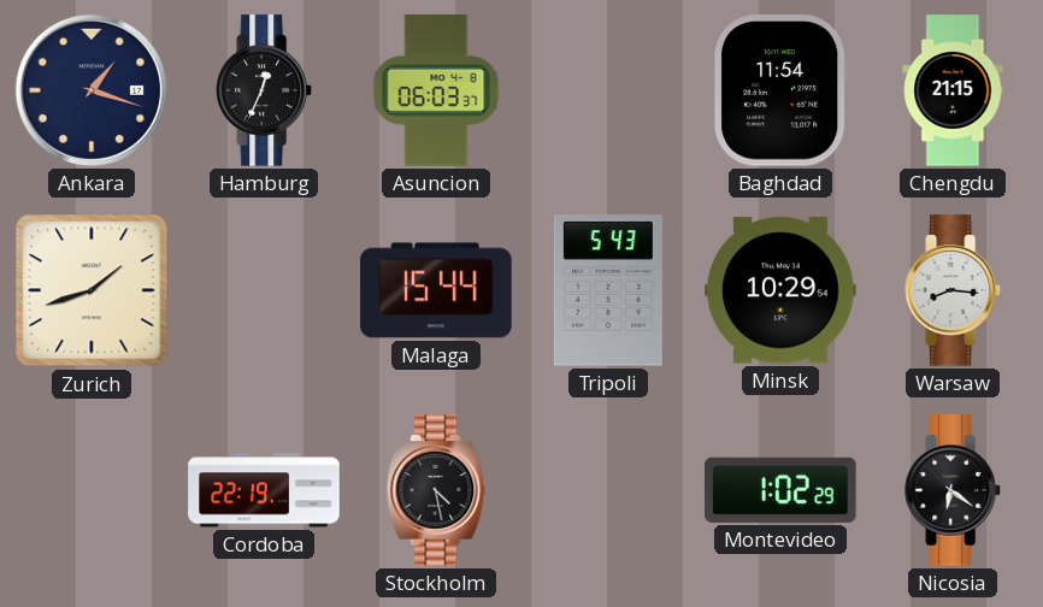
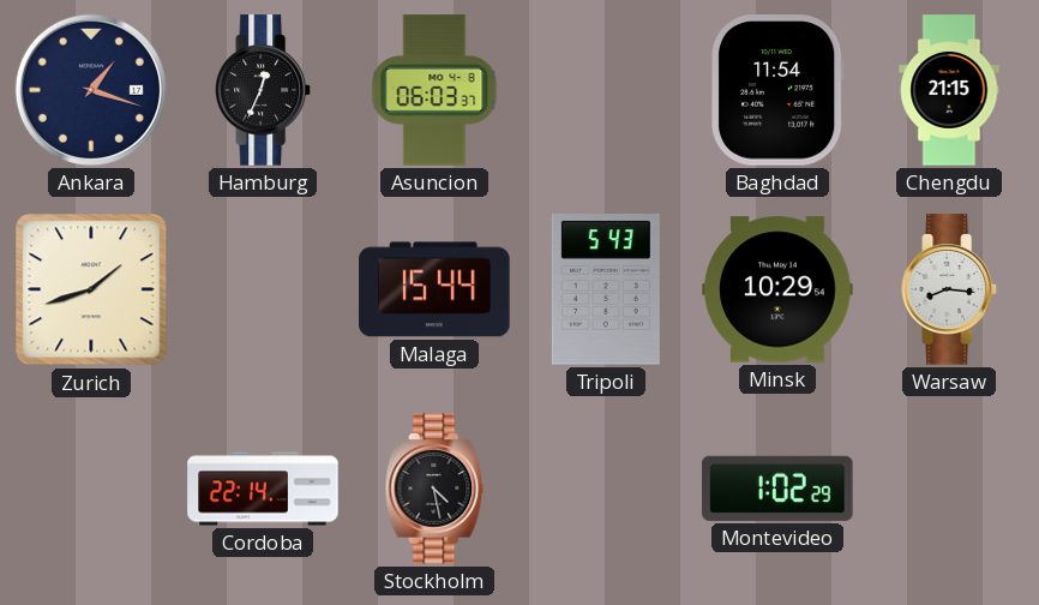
Cordoba: 22:19 -> 22:14
Nicosia: 6:21 -> none
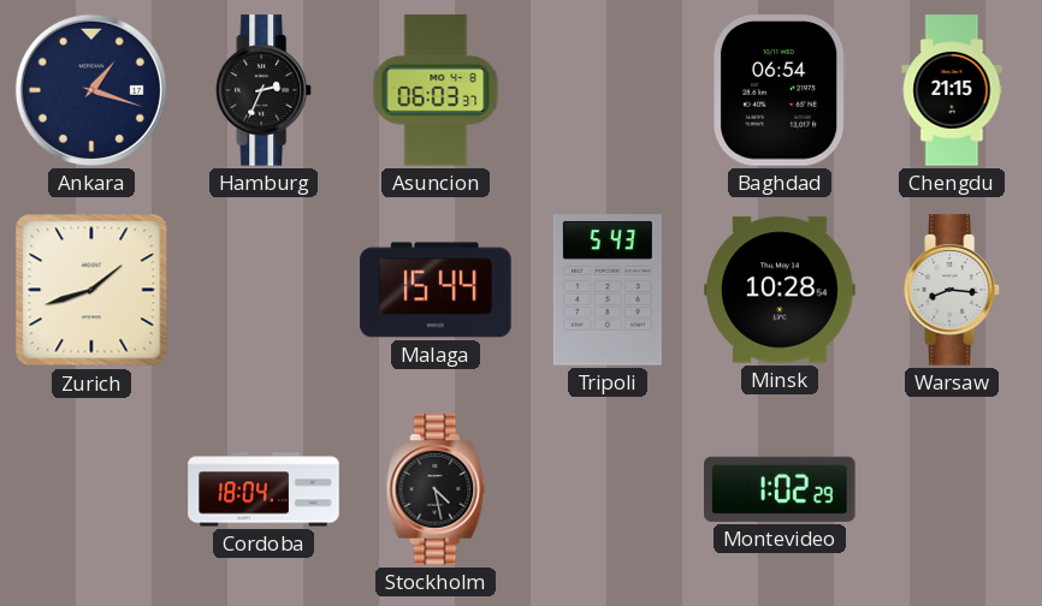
Hamburg: 12:34 -> 2:34
Baghdad: 11:54 -> 06:54
Minsk: 10:29 -> 10:28
Cordoba: 22:14 -> 18:04
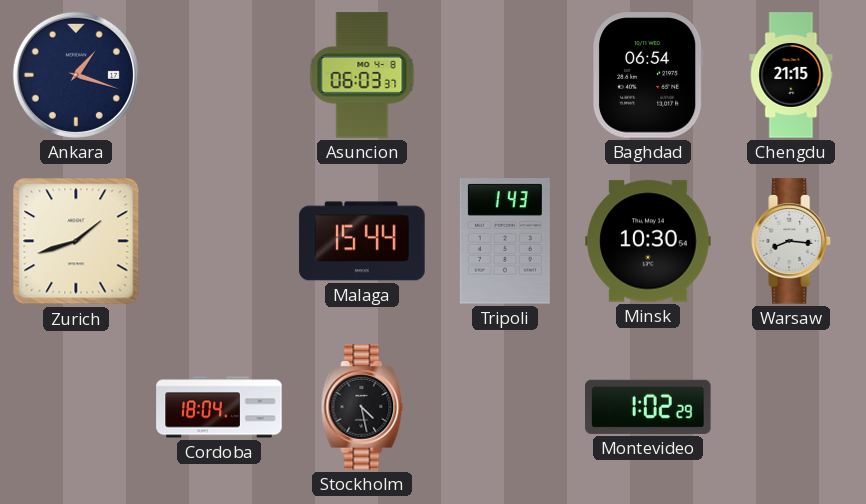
Hamburg: 2:34 -> none
Tripoli: 5:43 -> 1:43
Minsk: 10:28 -> 10:30
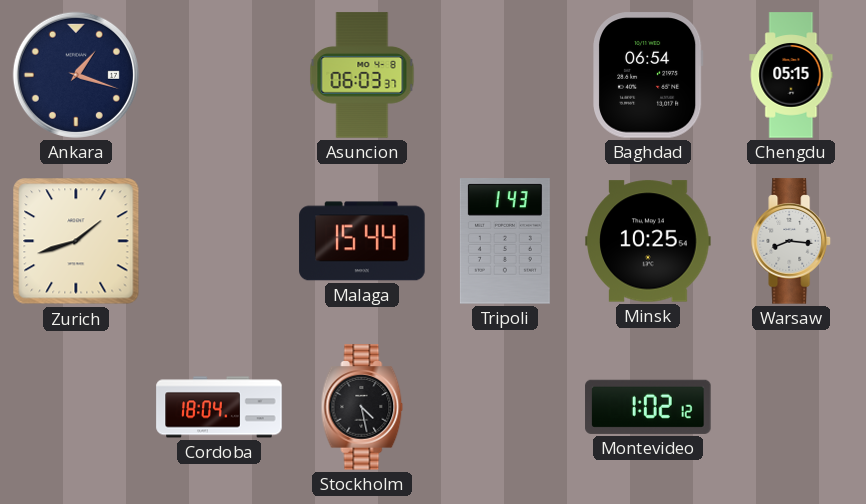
Chengdu: 21:15 -> 05:15
Minsk: 10:30 -> 10:25
Montevideo: 1:02:29 -> 1:02:12
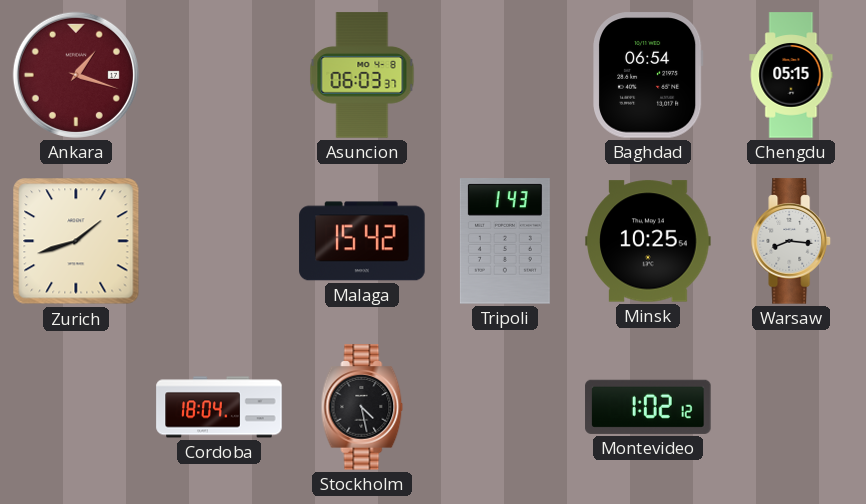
Ankara dial: navy -> burgundy
Malaga: 15:44 -> 15:42
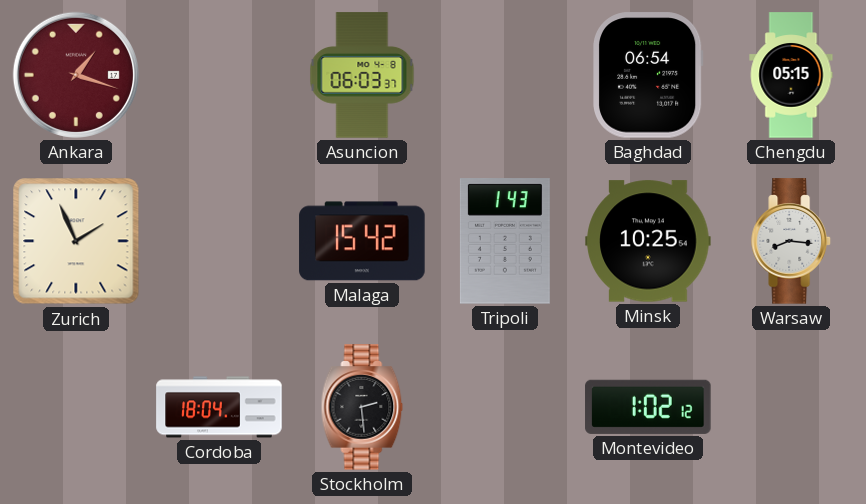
Zurich: 1:42 -> 1:56
Stockholm: 4:28 -> 2:29
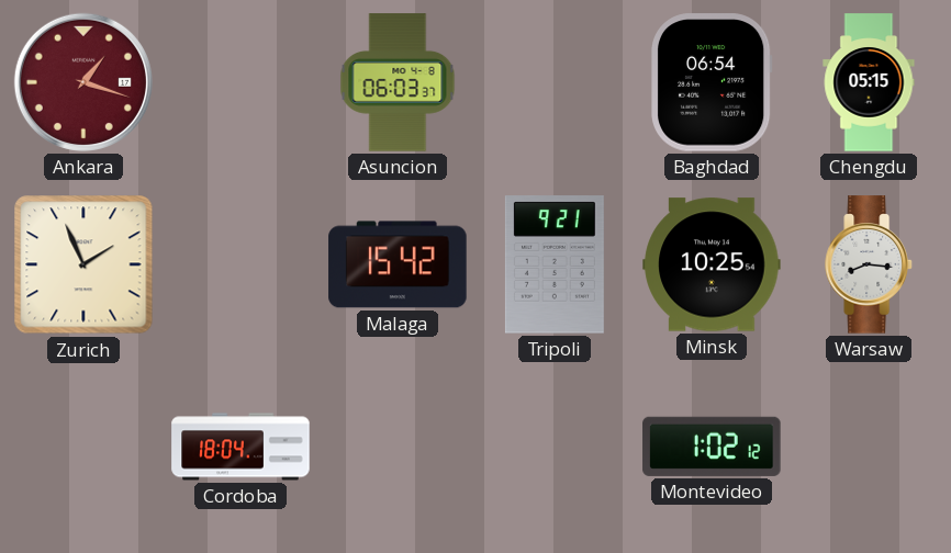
Tripoli: 1:43 -> 9:21
Stockholm: 2:29 -> none
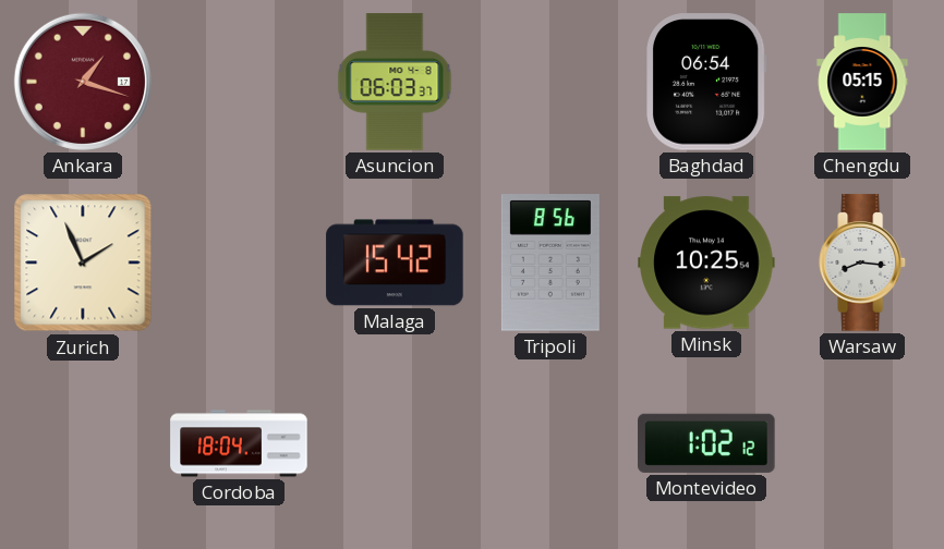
Tripoli: 9:21 -> 8:56
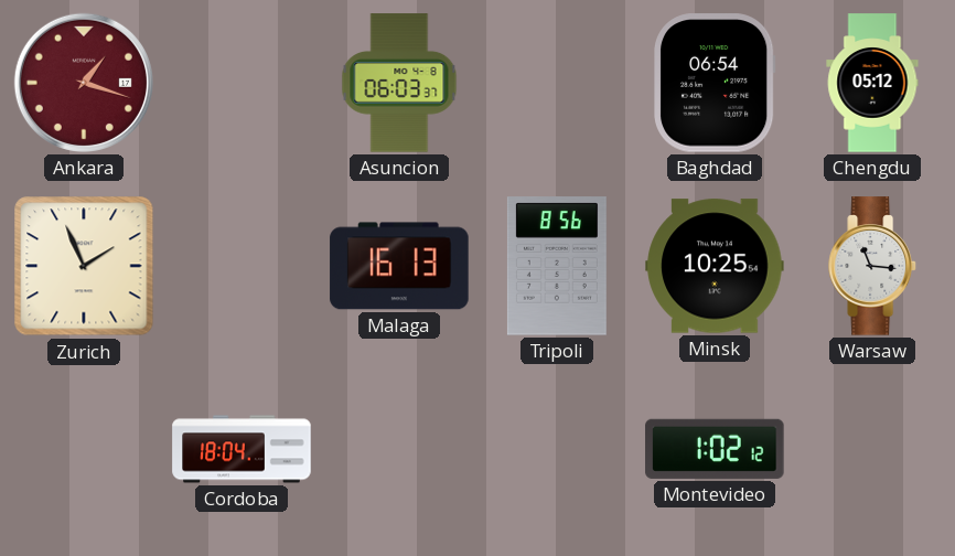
Chengdu: 05:15 -> 05:12
Malaga: 15:42 -> 16:13
Warsaw: 8:16 -> 11:16
